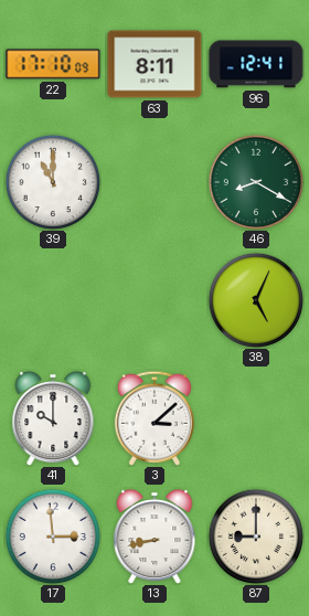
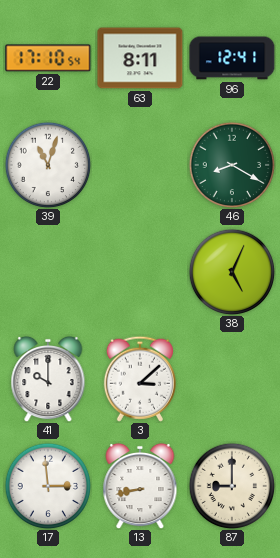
22: 17:10:09 -> 17:10:54
39: 11:00 -> 11:03
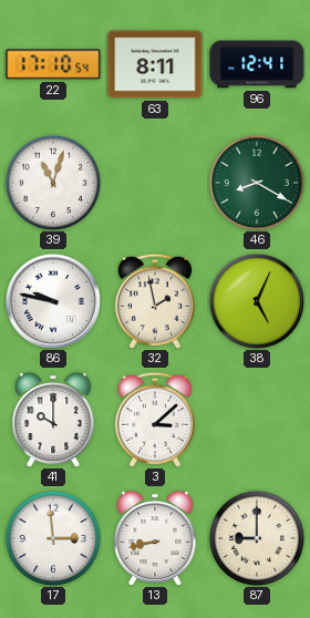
86: none -> 9:47
32: none -> 1:58
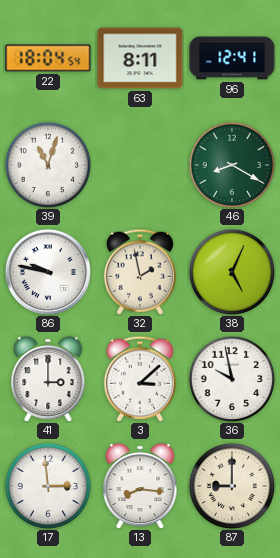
22: 17:10 -> 18:04
41: 10:00 -> 3:00
36: none -> 9:58
13: 8:43 -> 8:16
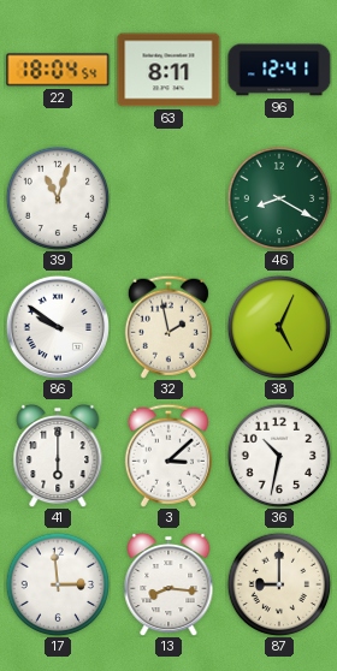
86: 9:47 -> 9:51
41: 3:00 -> 6:00
36: 9:58 -> 10:32
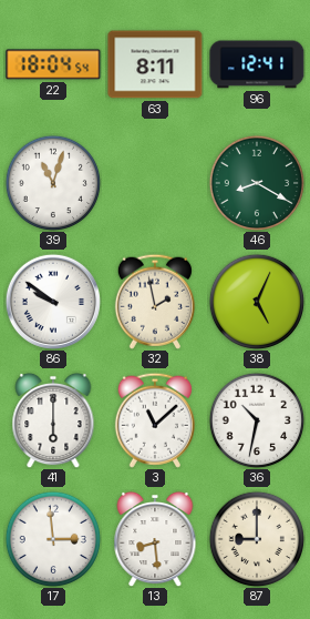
3: 3:08 -> 11:08
13: 8:16 -> 8:29
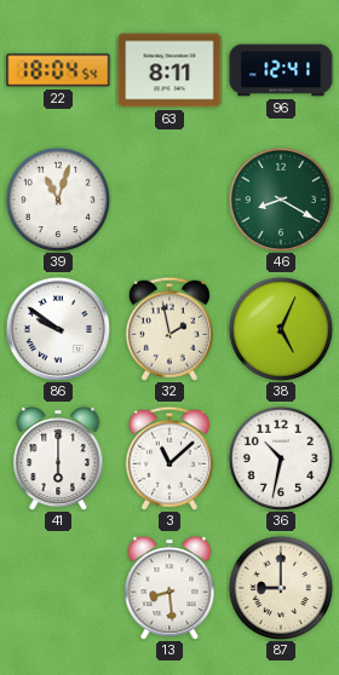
17: 2:59 -> none
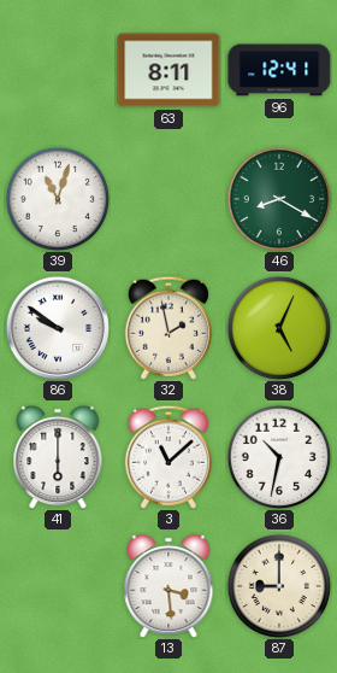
22: 18:04 -> none
13: 8:29 -> 3:29
